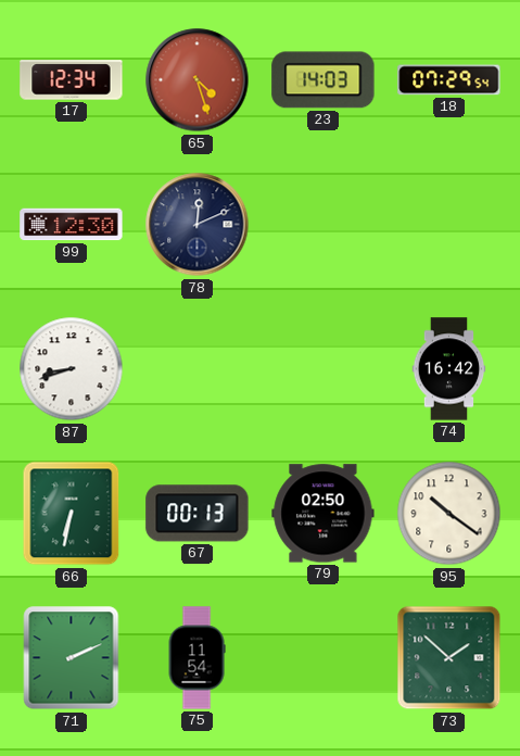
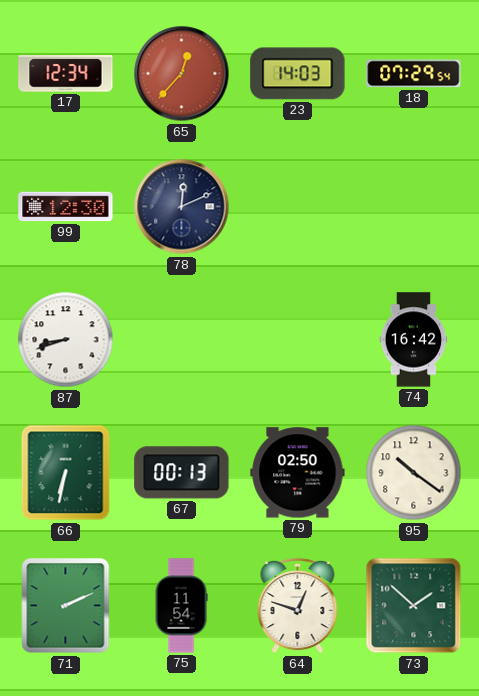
65: 4:27 -> 12:37
64: none -> 12:48
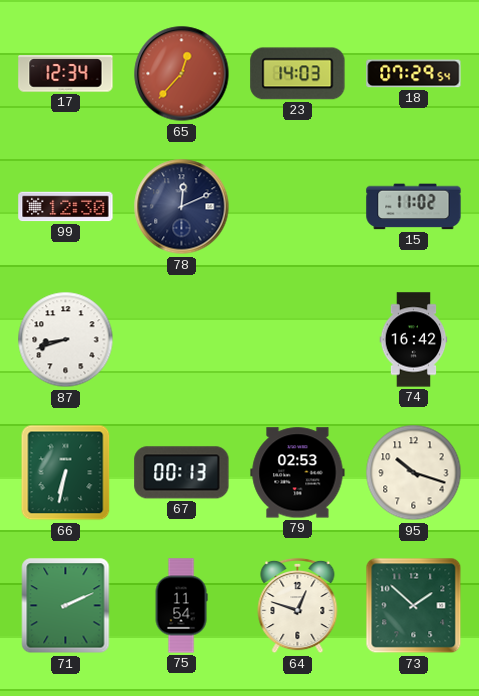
15: none -> 11:02
79: 02:50 -> 02:53
95: 10:21 -> 10:18
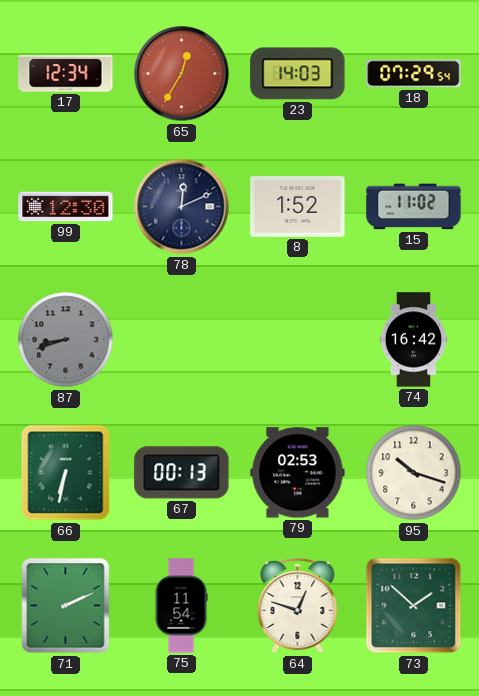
65: 12:37 -> 12:35
8: none -> 1:52
87 dial: white -> grey
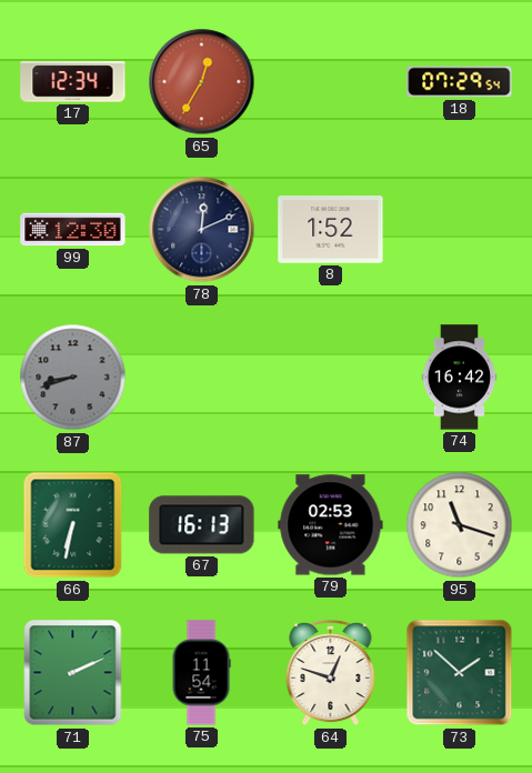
23: 14:03 -> none
15: 11:02 -> none
67: 00:13 -> 16:13
95: 10:18 -> 11:18
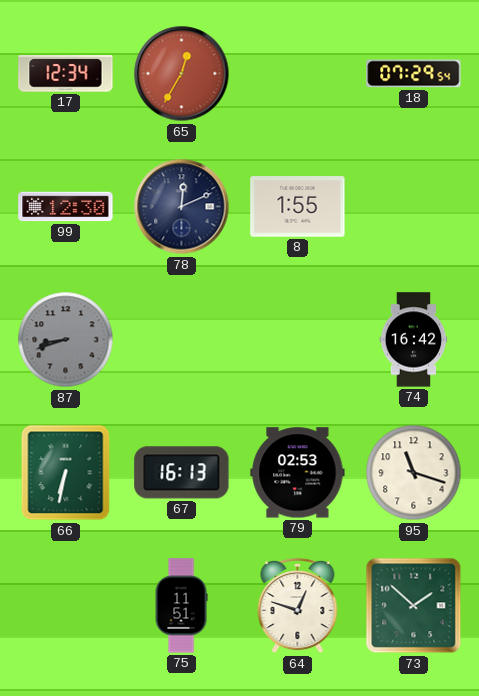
8: 1:52 -> 1:55
71: 2:11 -> none
75: 11:54 -> 11:51
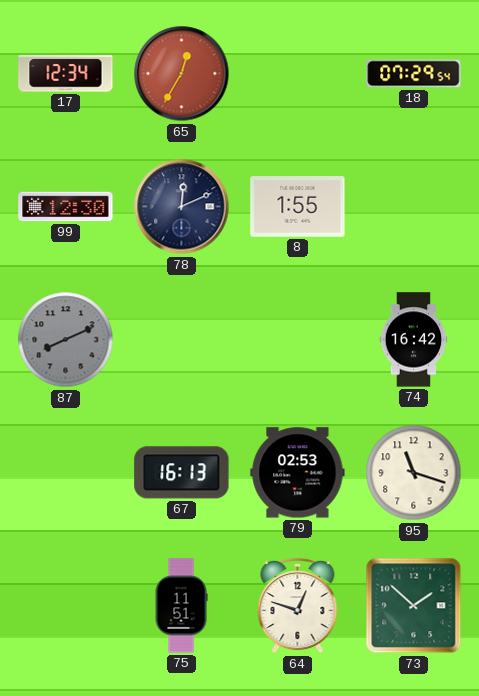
87: 8:42 -> 8:11
66: 6:32 -> none
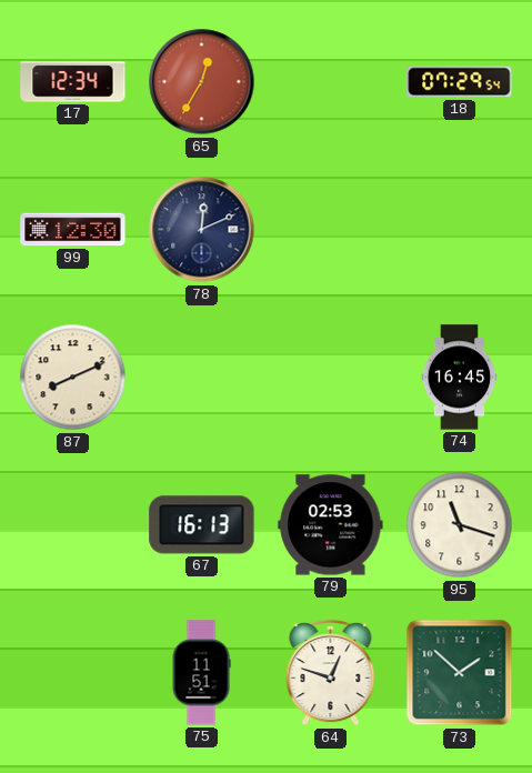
8: 1:55 -> none
87 dial: grey -> cream
74: 16:42 -> 16:45
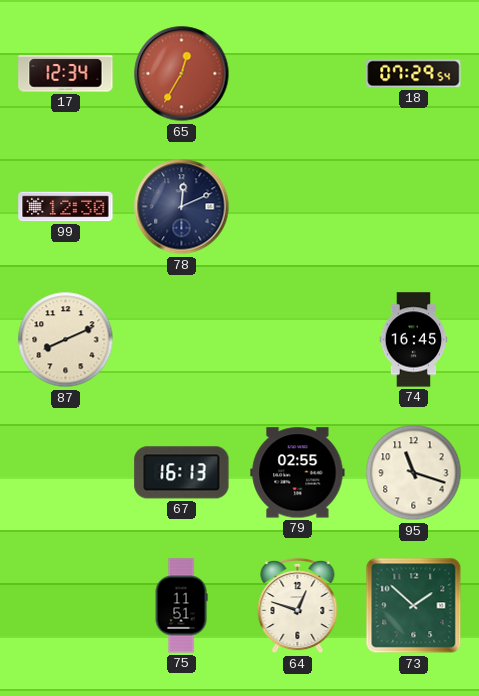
79: 02:53 -> 02:55
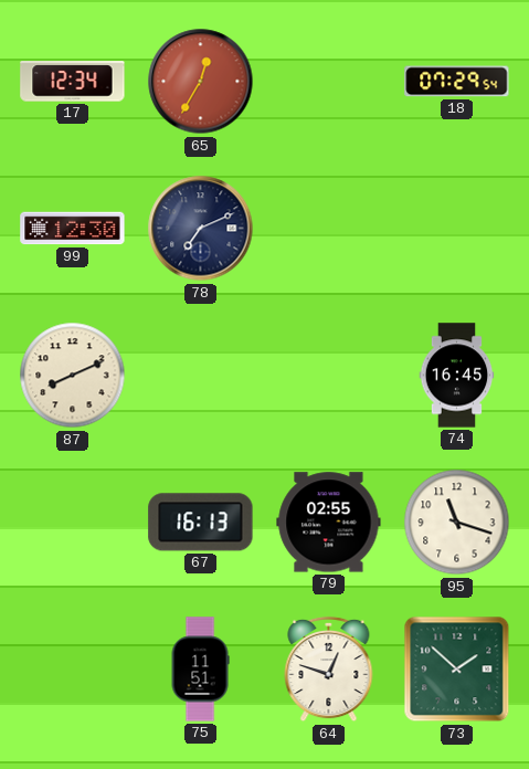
78: 12:11 -> 7:11
